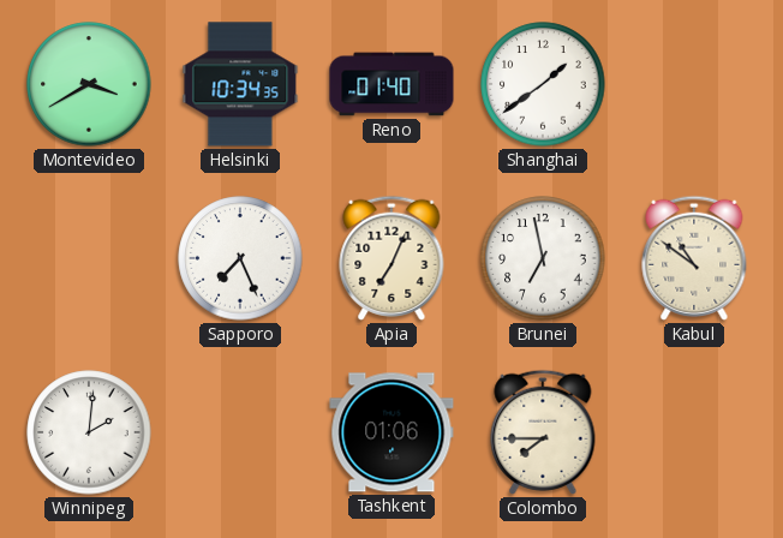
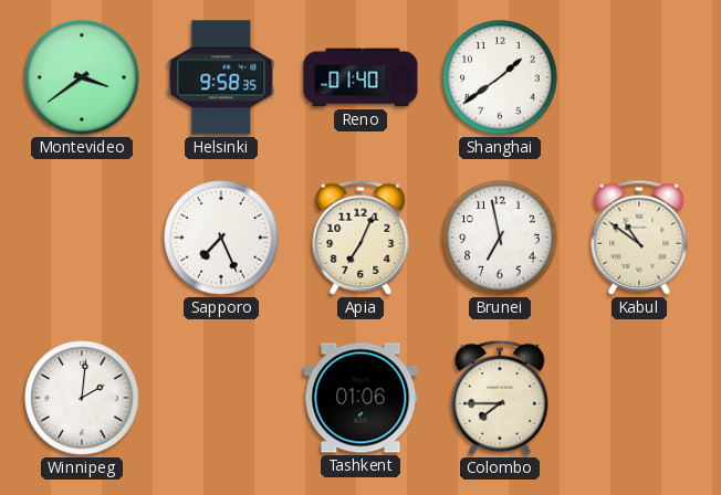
Montevideo: 3:40 -> 3:39
Helsinki: 10:34 -> 9:58
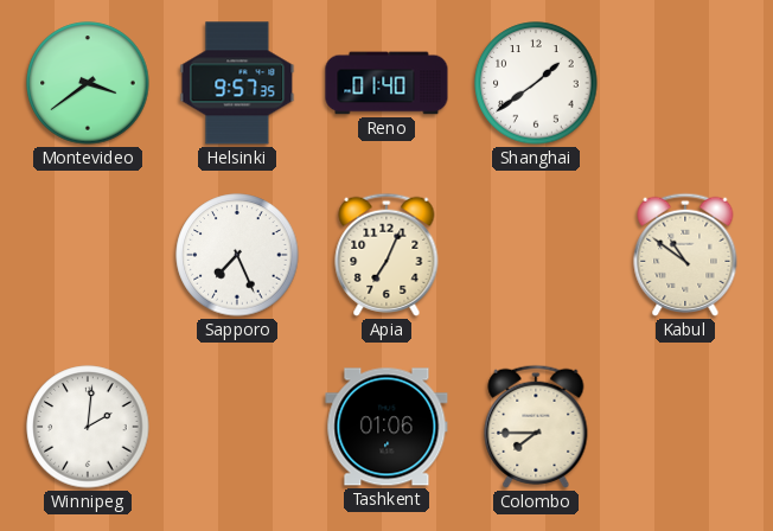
Helsinki: 9:58 -> 9:57
Brunei: 6:58 -> none
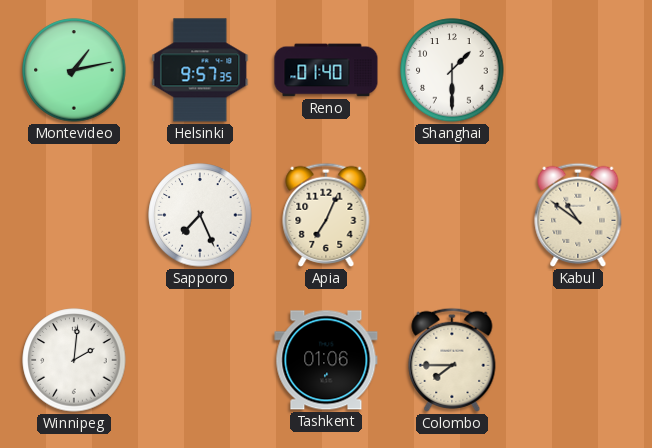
Montevideo: 3:39 -> 1:13
Shanghai: 1:39 -> 1:30
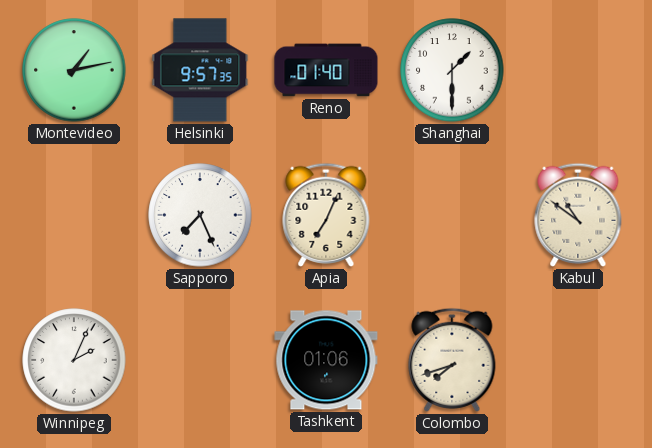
Winnipeg: 2:01 -> 2:04
Colombo: 7:45 -> 7:42
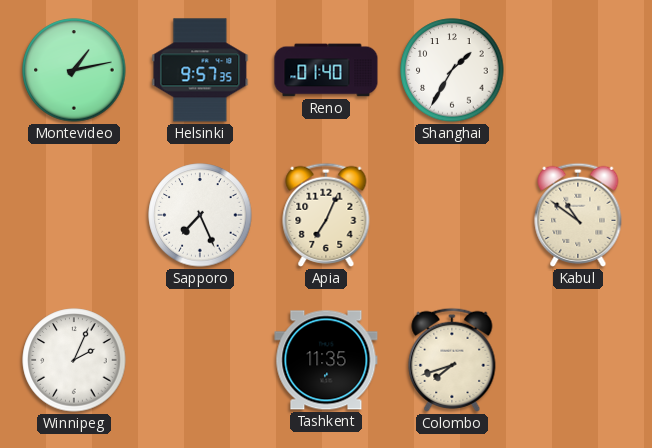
Shanghai: 1:30 -> 1:35
Tashkent: 01:06 -> 11:35
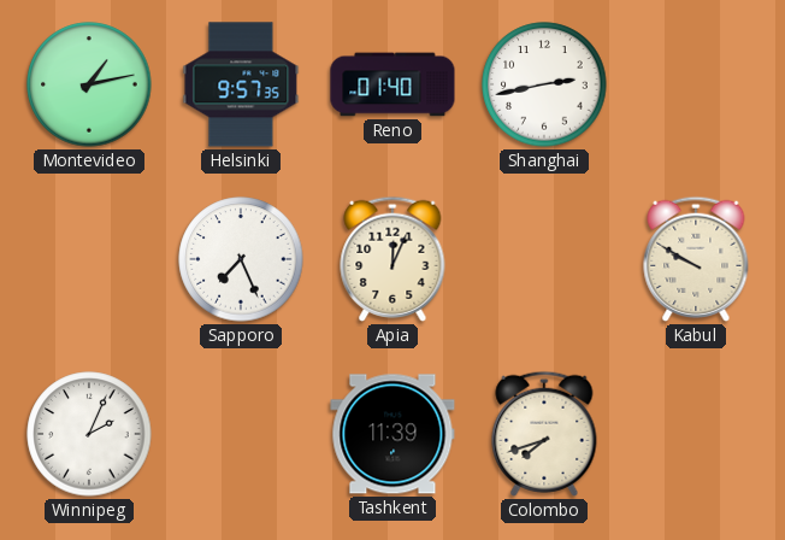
Shanghai: 1:35 -> 2:43
Apia: 7:04 -> 12:04
Kabul: 10:51 -> 9:50
Tashkent: 11:35 -> 11:39
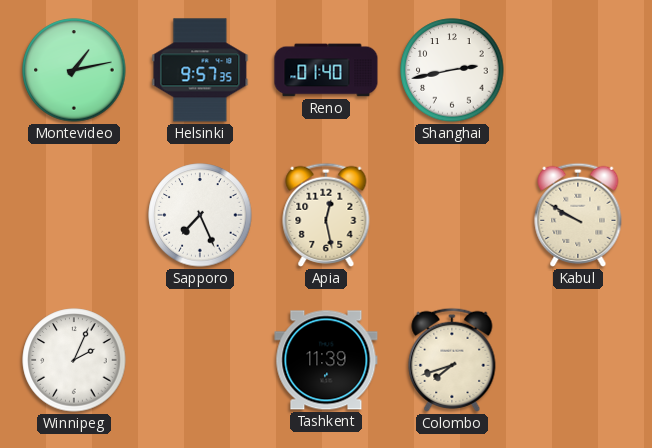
Apia: 12:04 -> 12:28
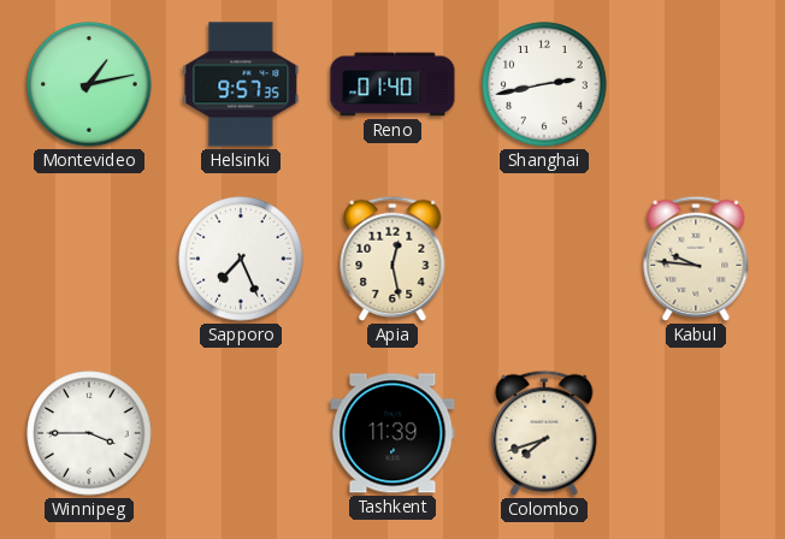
Kabul: 9:50 -> 9:46
Winnipeg: 2:04 -> 3:45
